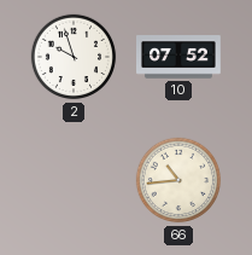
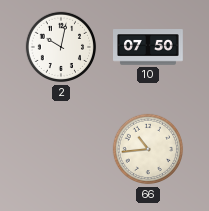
2: 9:57 -> 10:02
10: 07:52 -> 07:50
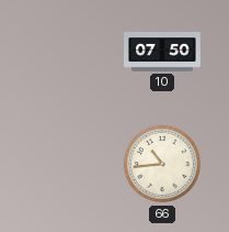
2: 10:02 -> none
